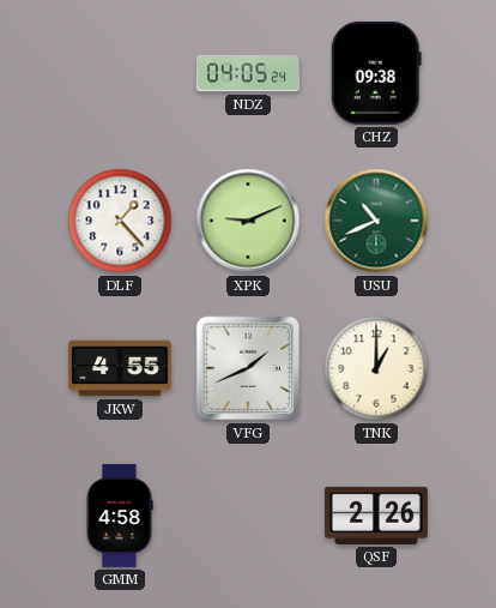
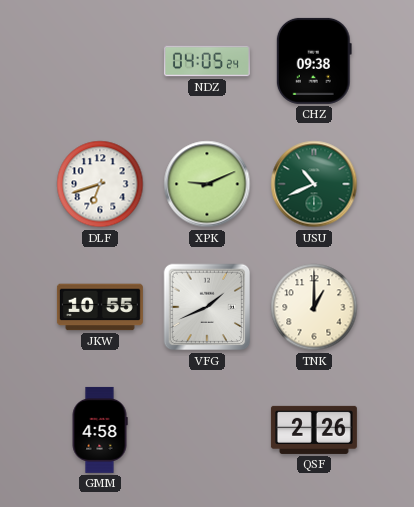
DLF: 1:23 -> 6:42
JKW: 4:55 -> 10:55
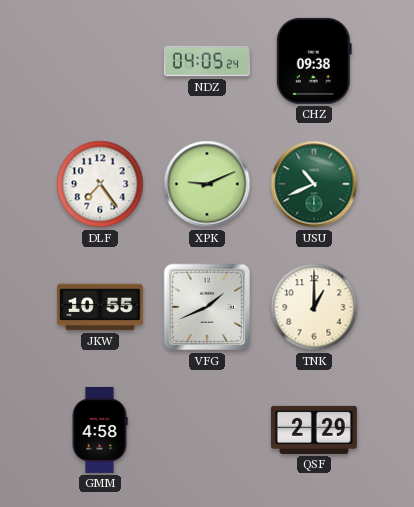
DLF: 6:42 -> 7:24
QSF: 2:26 -> 2:29
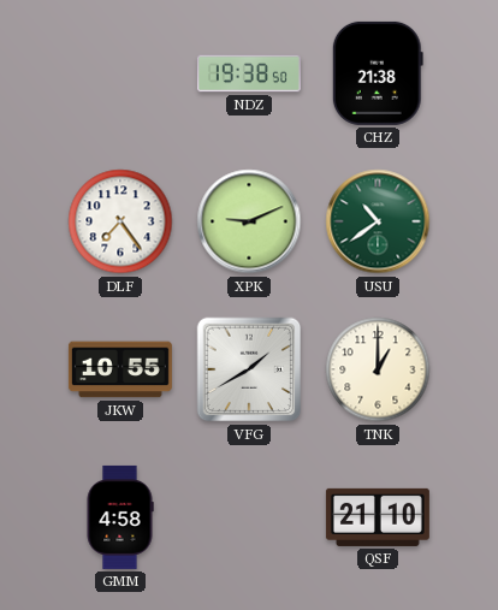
NDZ: 04:05 -> 19:38
CHZ: 09:38 -> 21:38
USU: 10:41 -> 10:39
VFG: 1:41 -> 1:40
QSF: 2:29 -> 21:10
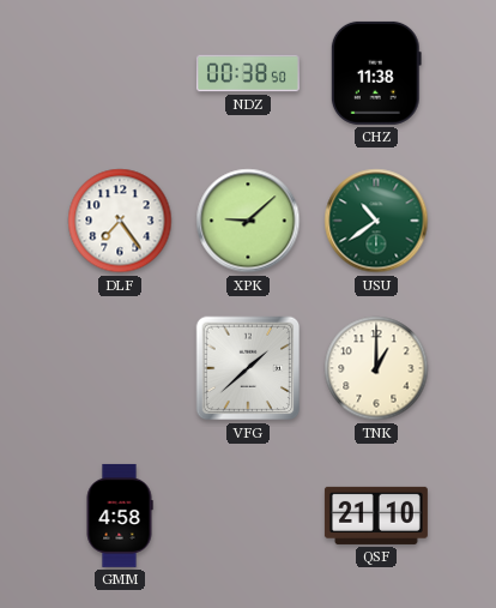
NDZ: 19:38 -> 00:38
CHZ: 21:38 -> 11:38
XPK: 9:11 -> 9:08
JKW: 10:55 -> none
VFG: 1:40 -> 1:38
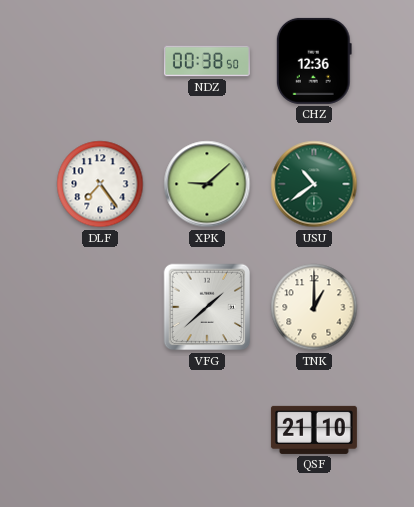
CHZ: 11:38 -> 12:36
GMM: 4:58 -> none
